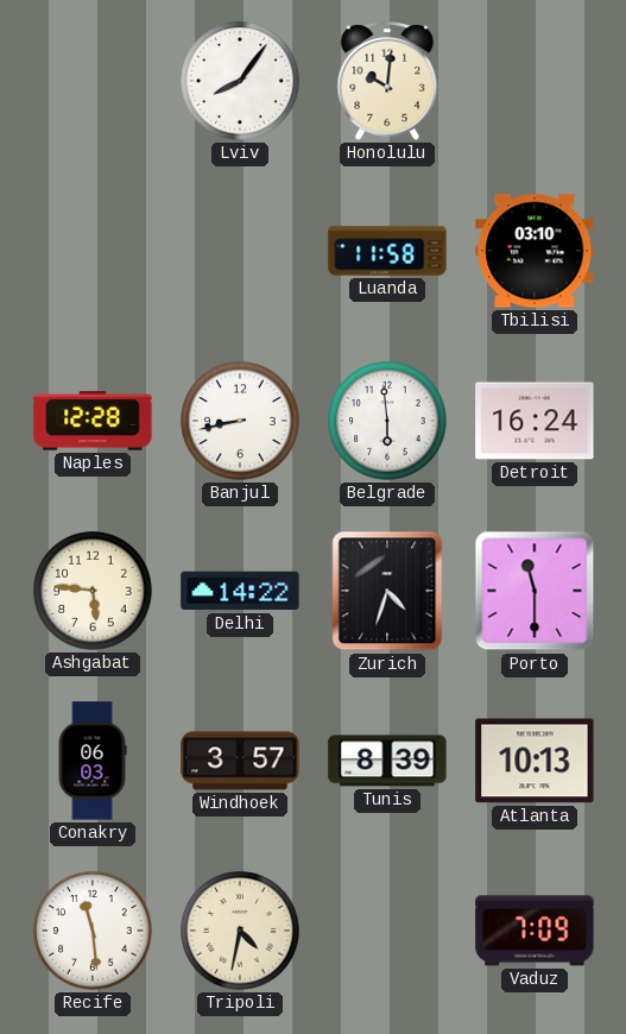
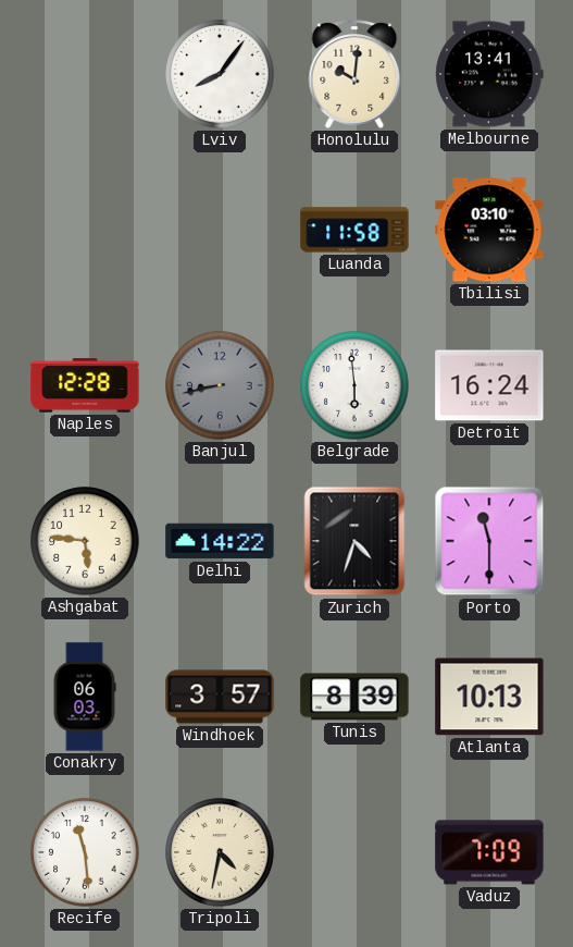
Melbourne: none -> 13:41
Banjul dial: white -> grey
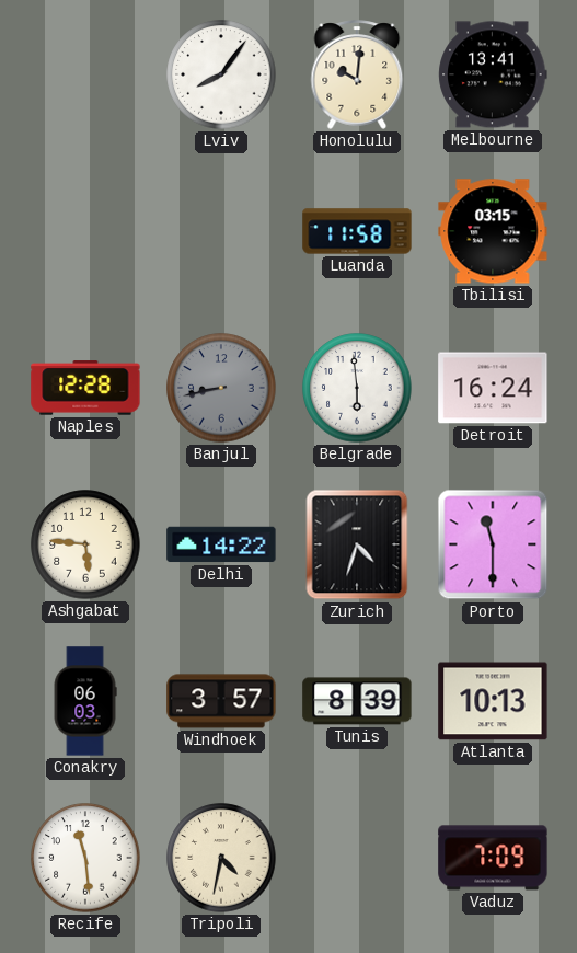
Tbilisi: 03:10 -> 03:15
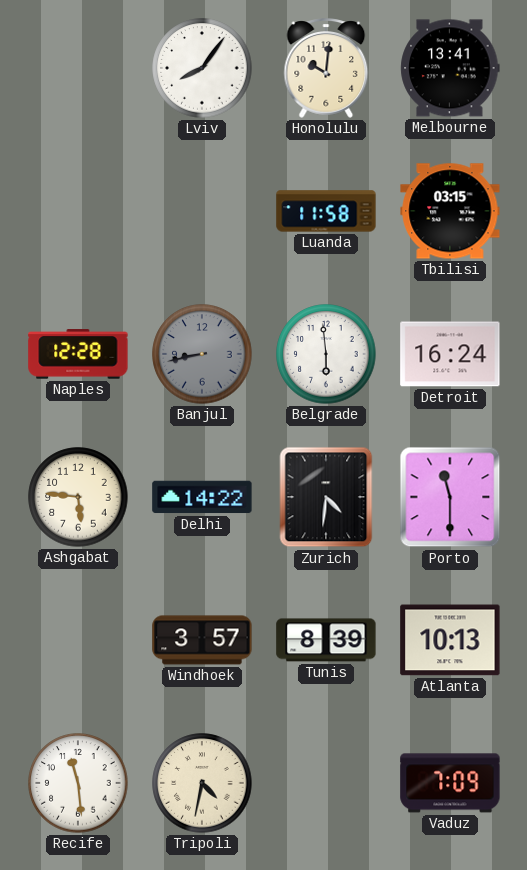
Zurich: 4:33 -> 4:31
Conakry: 06:03 -> none
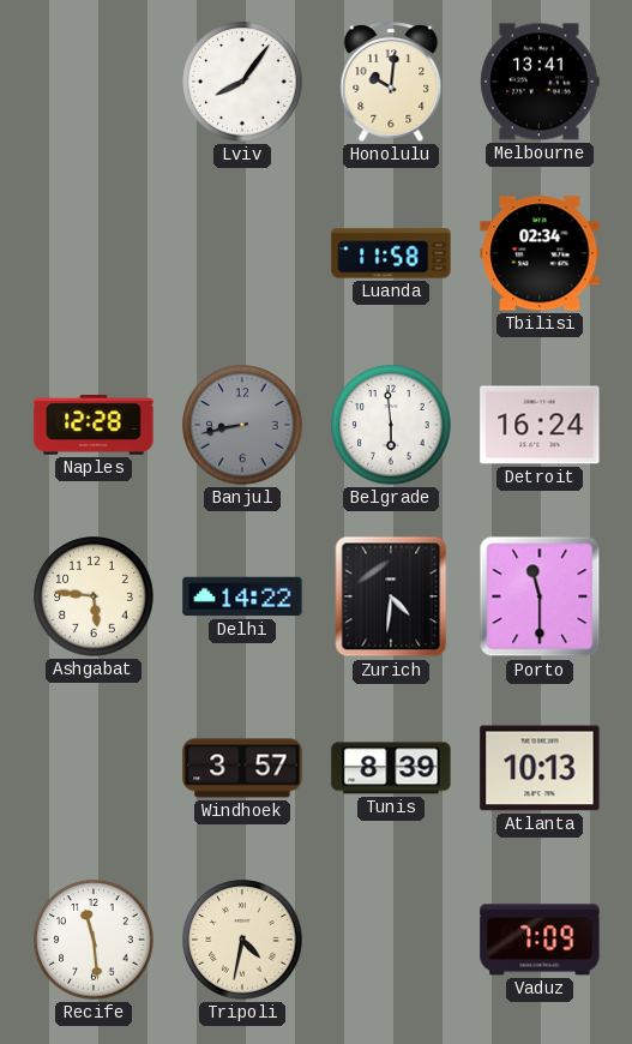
Tbilisi: 03:15 -> 02:34
